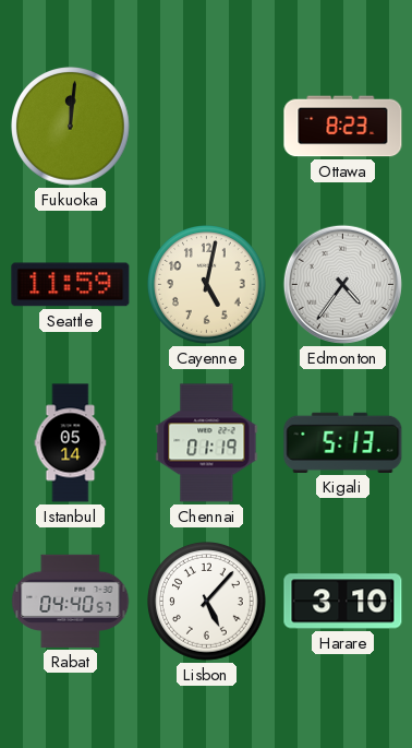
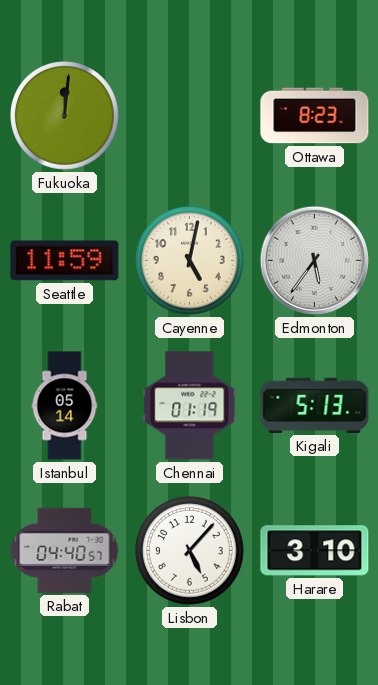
Edmonton: 4:36 -> 5:36
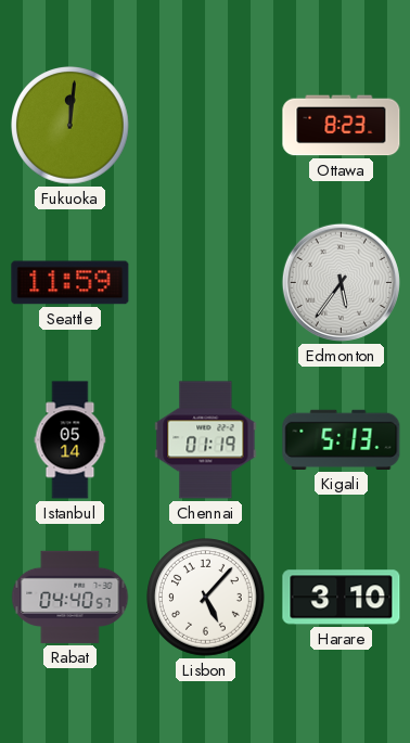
Cayenne: 5:02 -> none
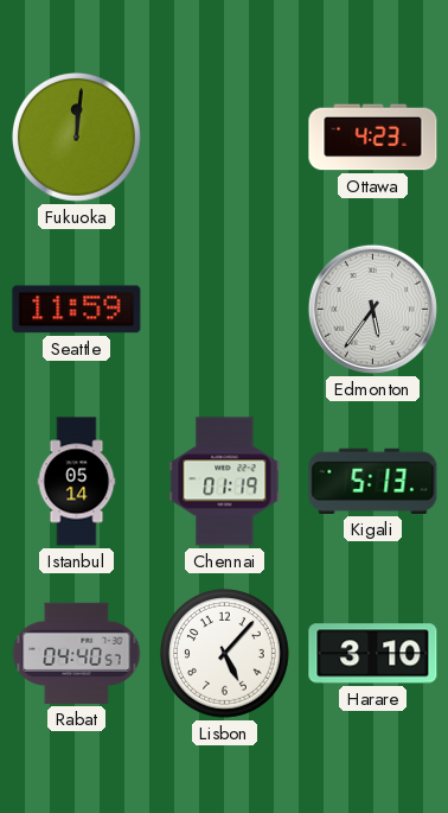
Ottawa: 8:23 -> 4:23
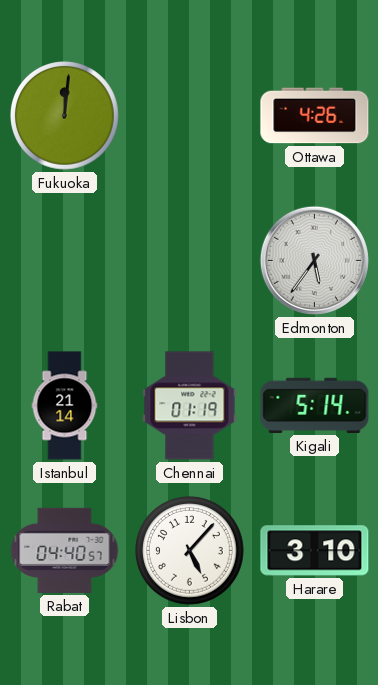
Ottawa: 4:23 -> 4:26
Seattle: 11:59 -> none
Istanbul: 05:14 -> 21:14
Kigali: 5:13 -> 5:14
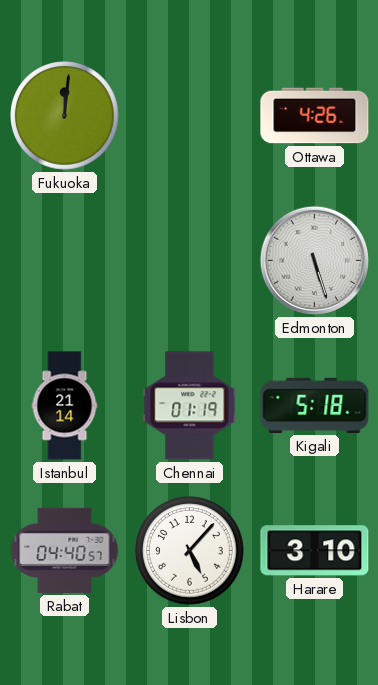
Edmonton: 5:36 -> 5:27
Kigali: 5:14 -> 5:18
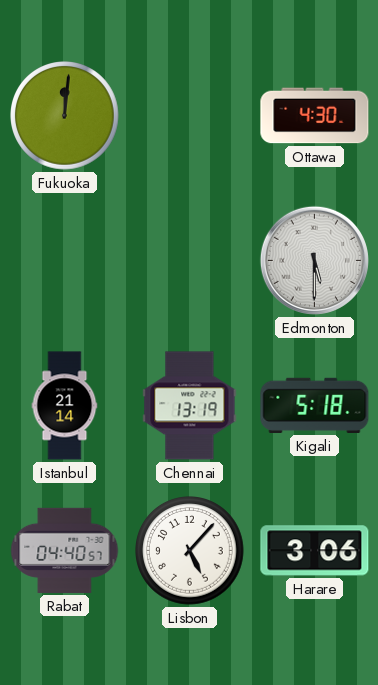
Ottawa: 4:26 -> 4:30
Edmonton: 5:27 -> 5:30
Chennai: 01:19 -> 13:19
Harare: 3:10 -> 3:06
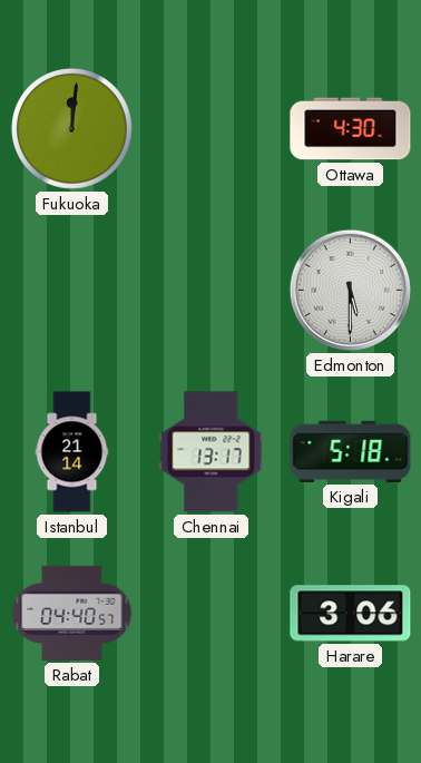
Chennai: 13:19 -> 13:17
Lisbon: 5:07 -> none
